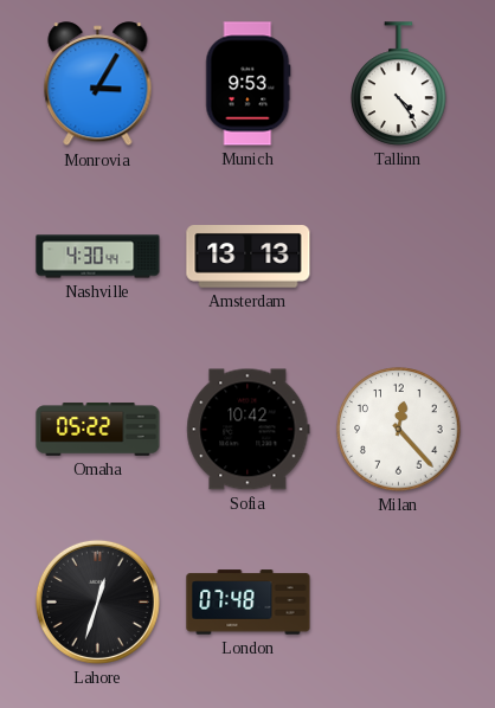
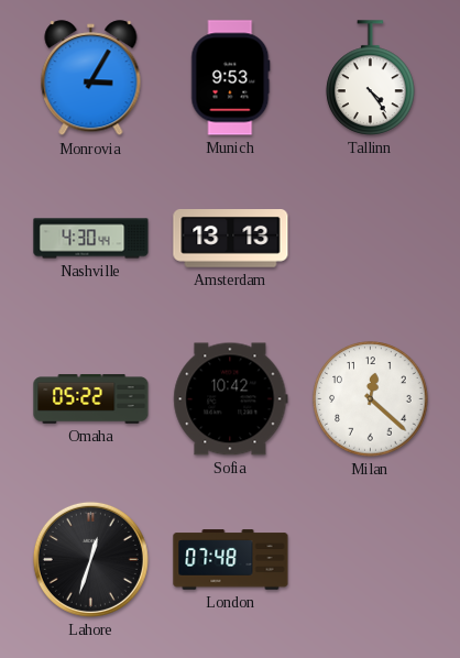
Milan: 12:23 -> 12:22
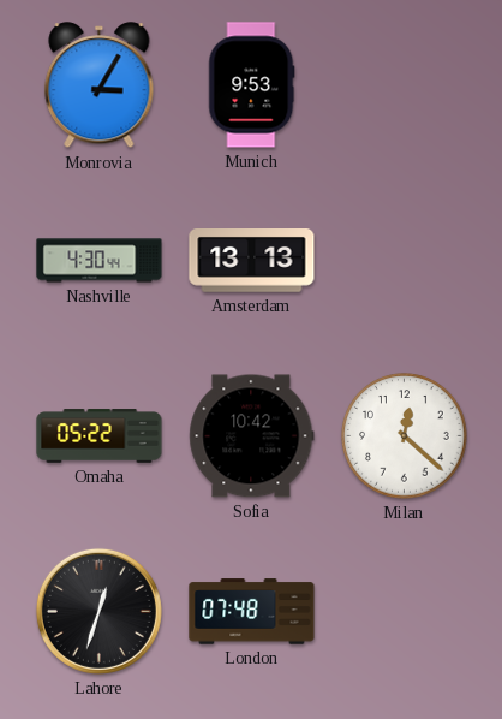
Tallinn: 4:24 -> none
